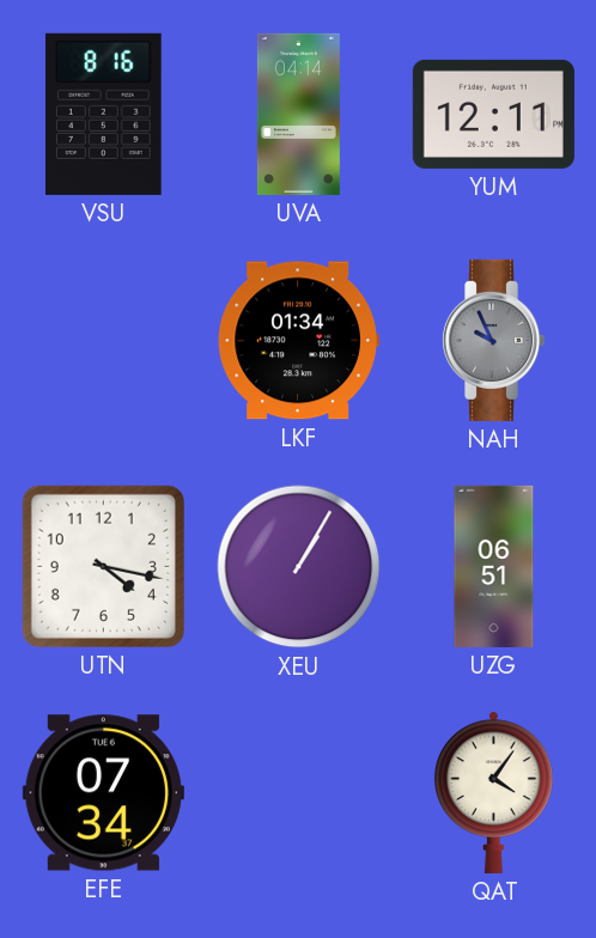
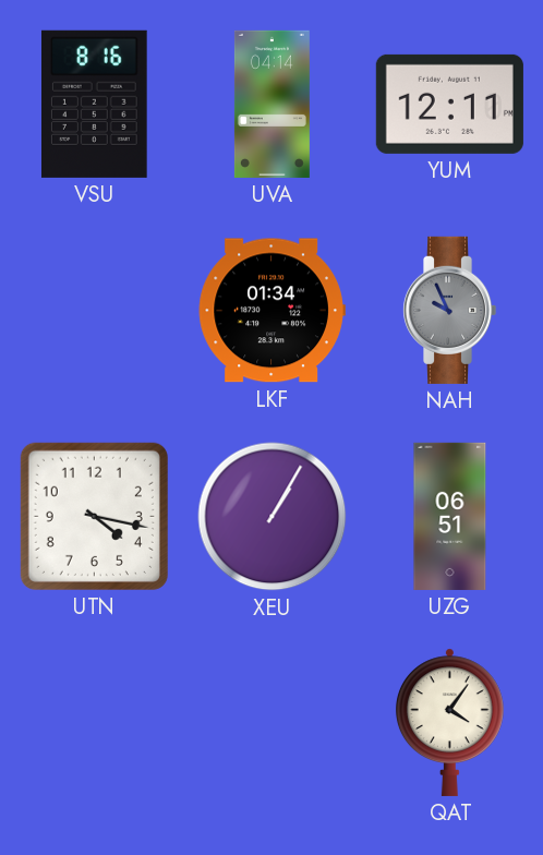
EFE: 07:34 -> none
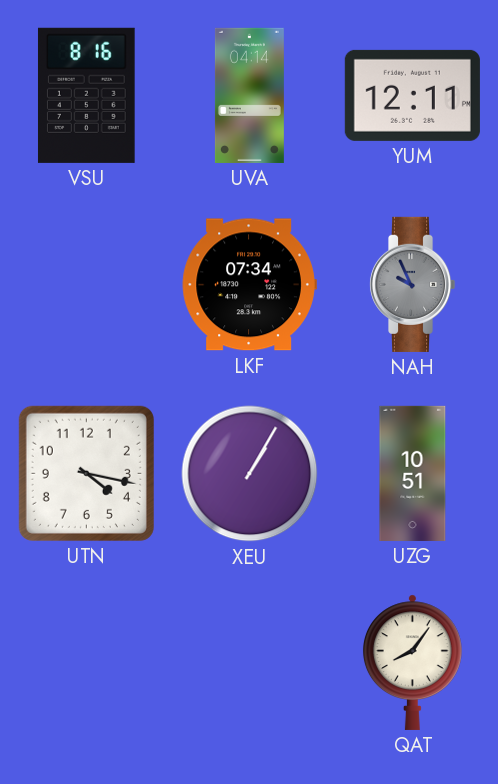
LKF: 01:34 -> 07:34
UZG: 06:51 -> 10:51
QAT: 4:06 -> 8:06
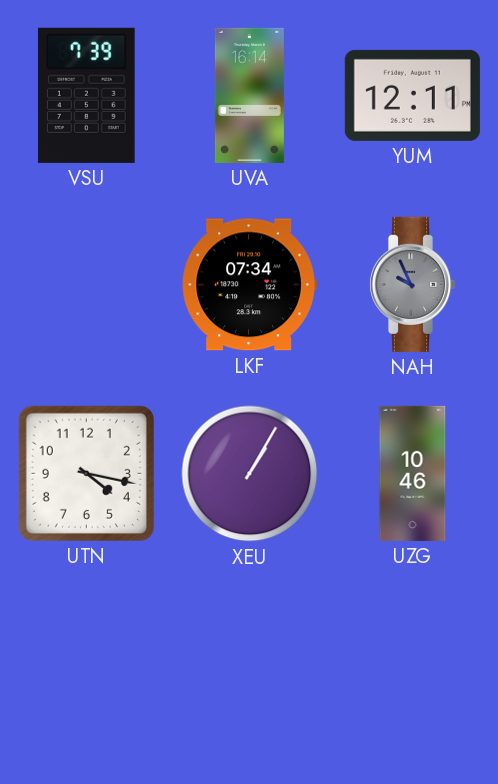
VSU: 8:16 -> 7:39
UVA: 04:14 -> 16:14
UZG: 10:51 -> 10:46
QAT: 8:06 -> none
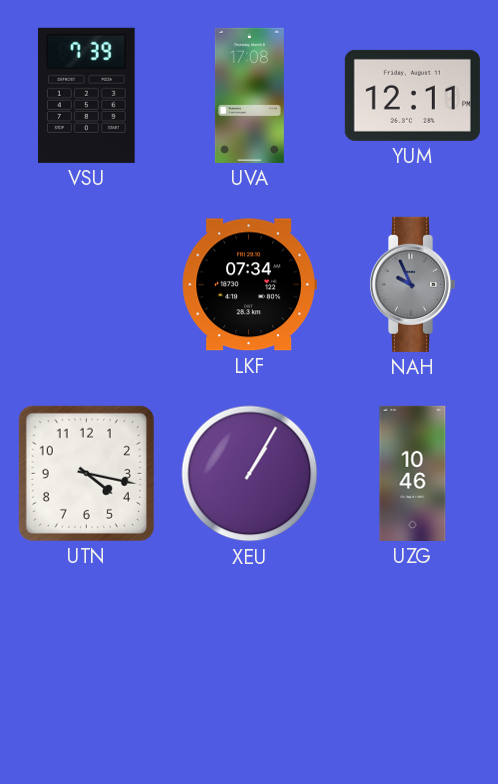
UVA: 16:14 -> 17:08
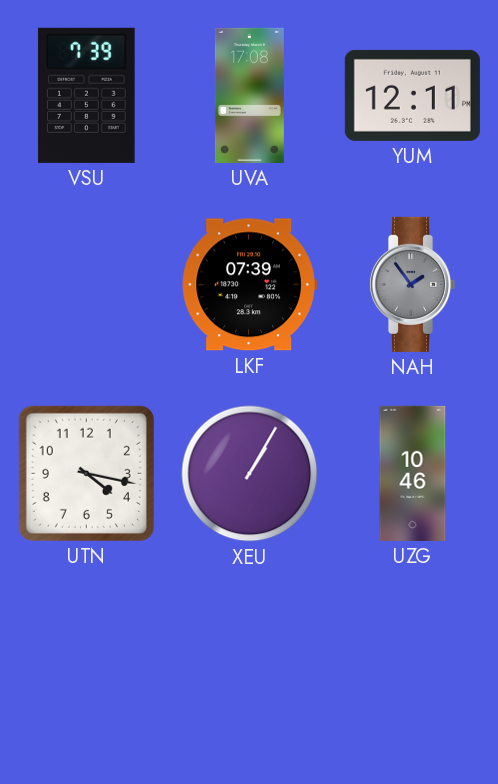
LKF: 07:34 -> 07:39
NAH: 9:56 -> 1:54
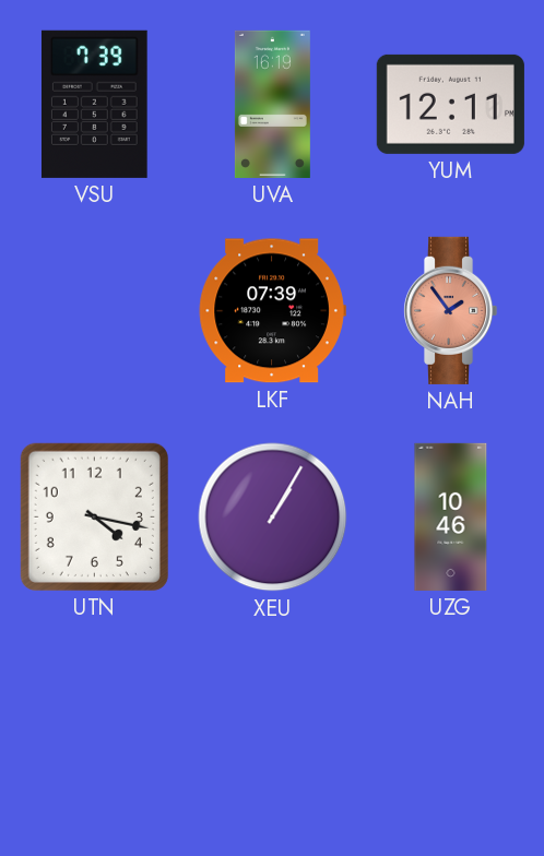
UVA: 17:08 -> 16:19
NAH dial: grey -> salmon
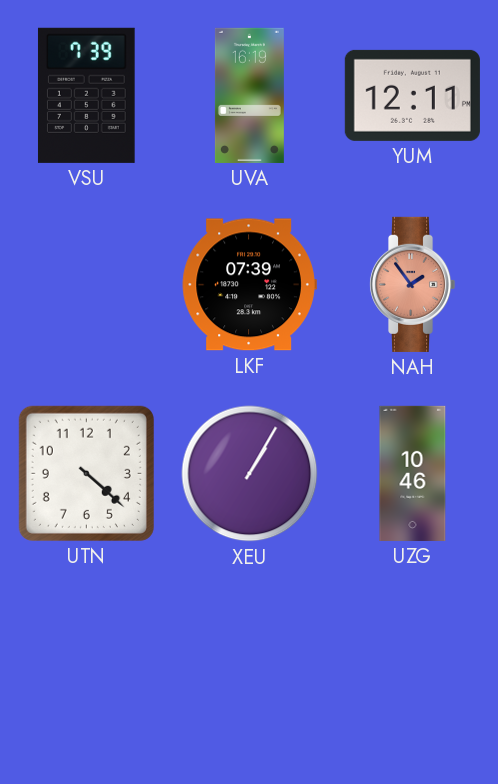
UTN: 4:17 -> 4:22
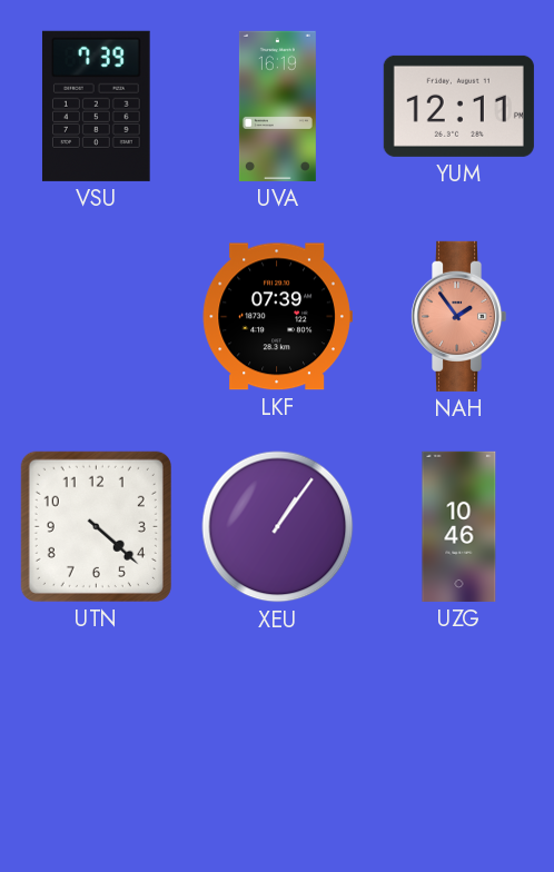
XEU: 1:05 -> 1:06
